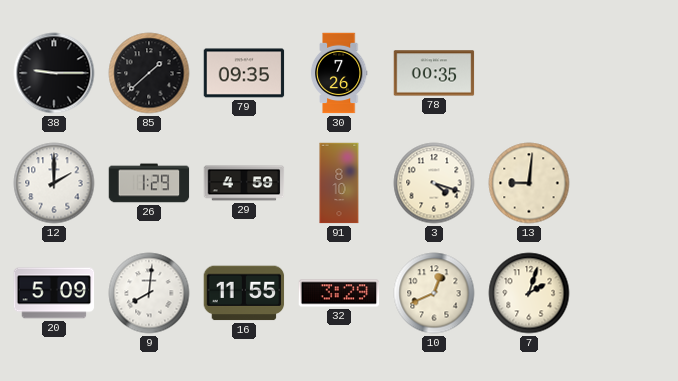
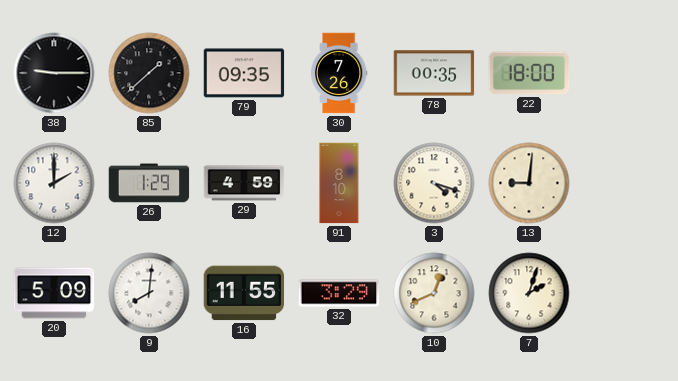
22: none -> 18:00
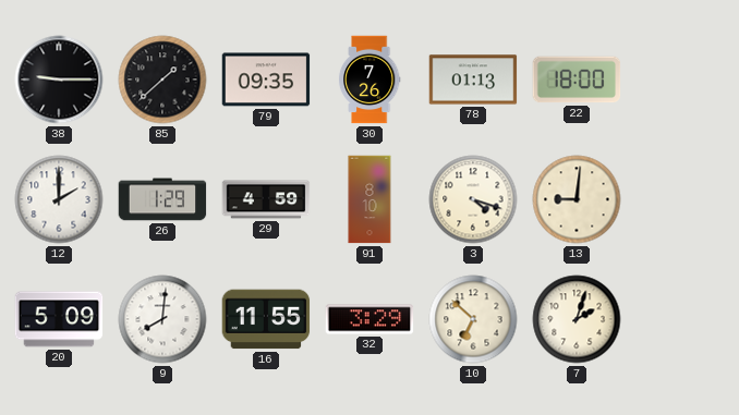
78: 00:35 -> 01:13
10: 12:41 -> 6:52
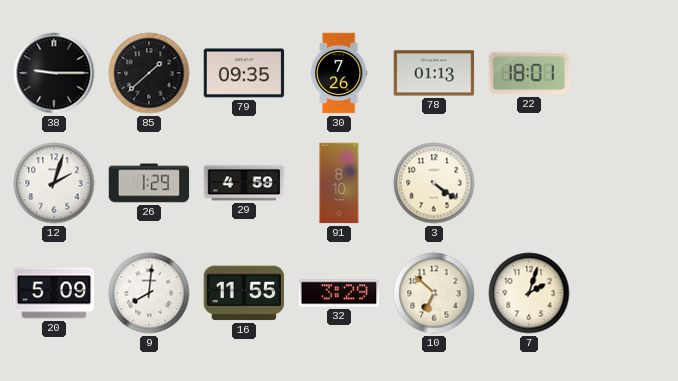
22: 18:00 -> 18:01
12: 2:00 -> 2:03
3: 4:18 -> 4:21
13: 9:01 -> none
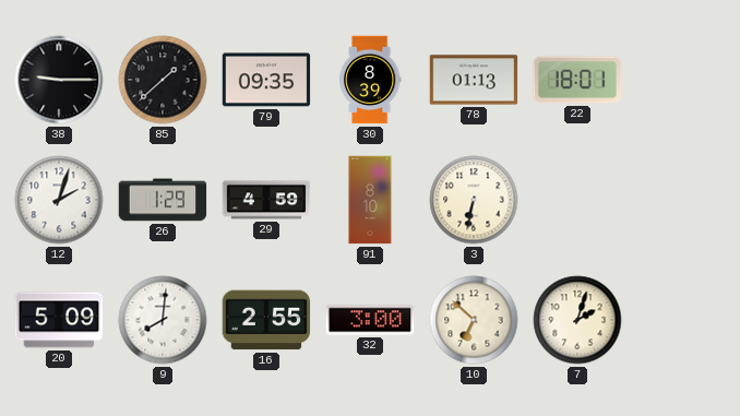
30: 7:26 -> 8:39
3: 4:21 -> 6:32
16: 11:55 -> 2:55
32: 3:29 -> 3:00
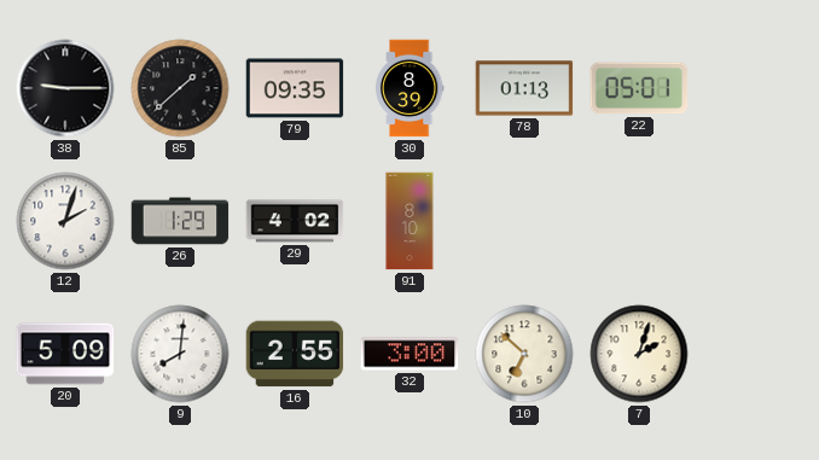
22: 18:01 -> 05:01
29: 4:59 -> 4:02
3: 6:32 -> none
